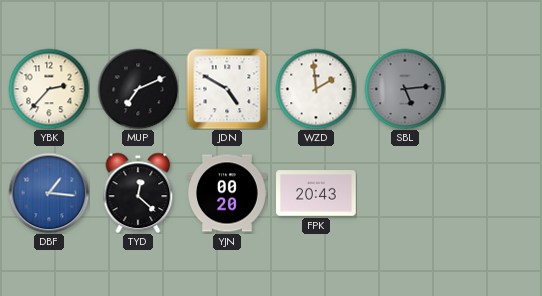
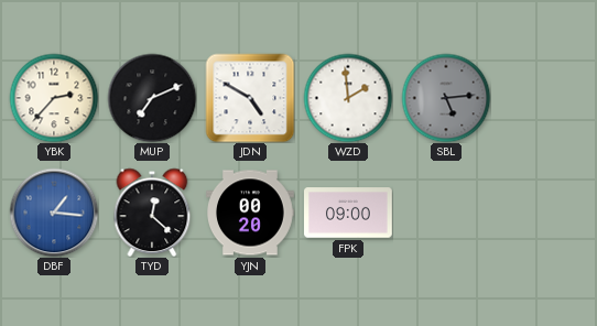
FPK: 20:43 -> 09:00
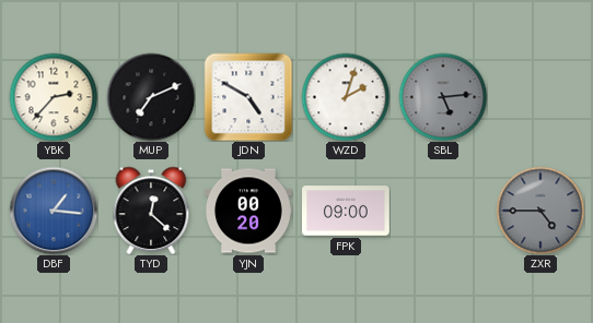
WZD: 1:59 -> 2:03
ZXR: none -> 4:45
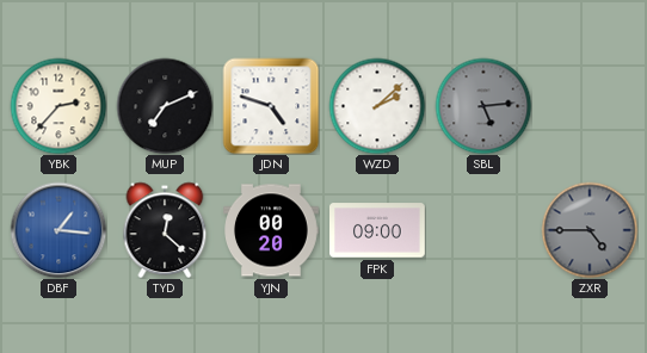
JDN: 4:50 -> 4:48
WZD: 2:03 -> 2:08
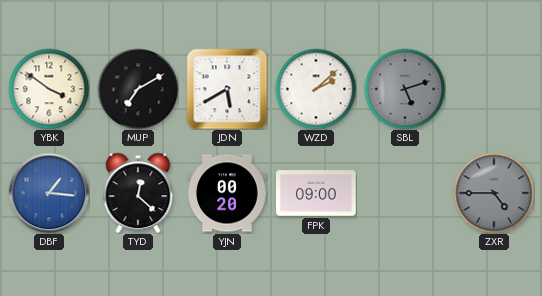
YBK: 2:37 -> 3:51
MUP: 7:11 -> 7:10
JDN: 4:48 -> 5:40
SBL: 5:14 -> 5:12
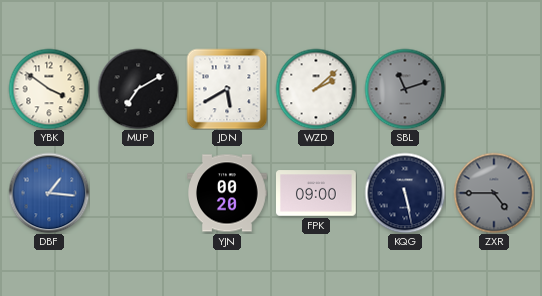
SBL: 5:12 -> 11:12
TYD: 12:22 -> none
KQG: none -> 5:28
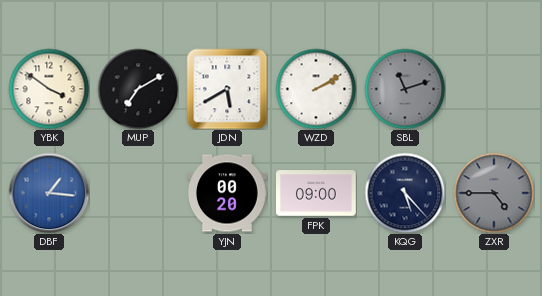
WZD: 2:08 -> 2:10
KQG: 5:28 -> 5:23
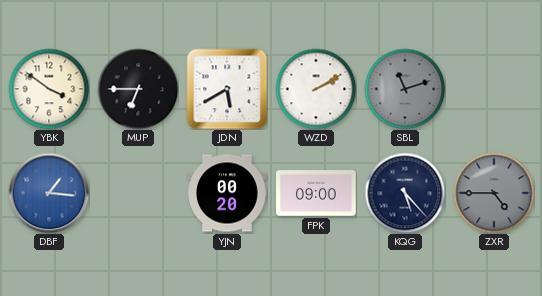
MUP: 7:10 -> 6:45
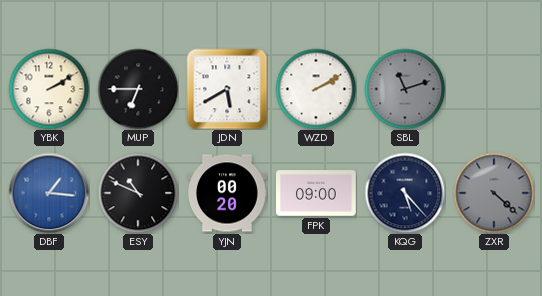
YBK: 3:51 -> 2:10
ESY: none -> 10:49
ZXR: 4:45 -> 4:22
